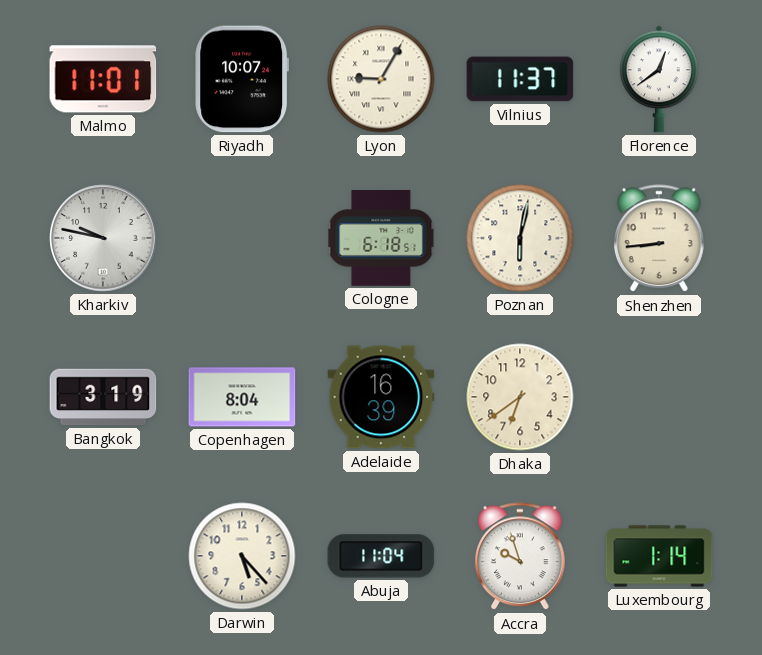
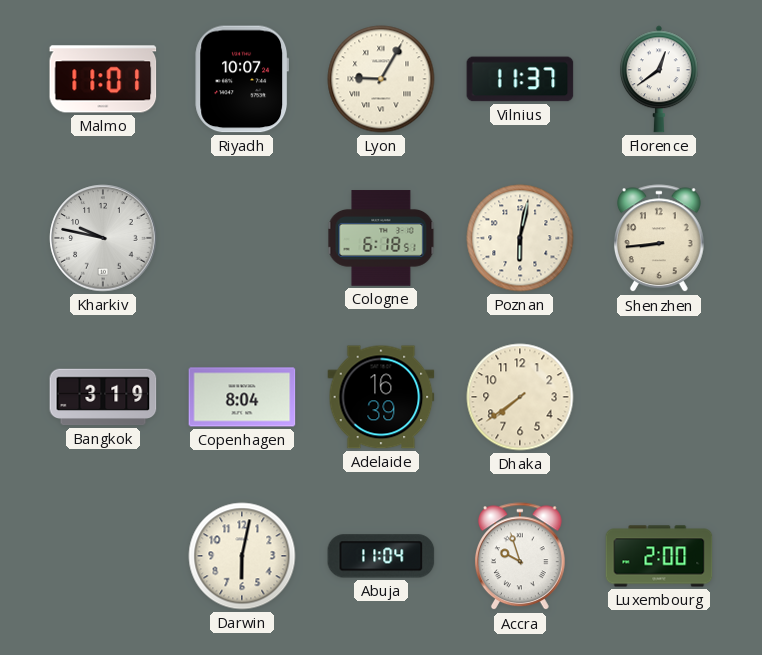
Dhaka: 6:39 -> 7:39
Darwin: 5:23 -> 6:02
Luxembourg: 1:14 -> 2:00
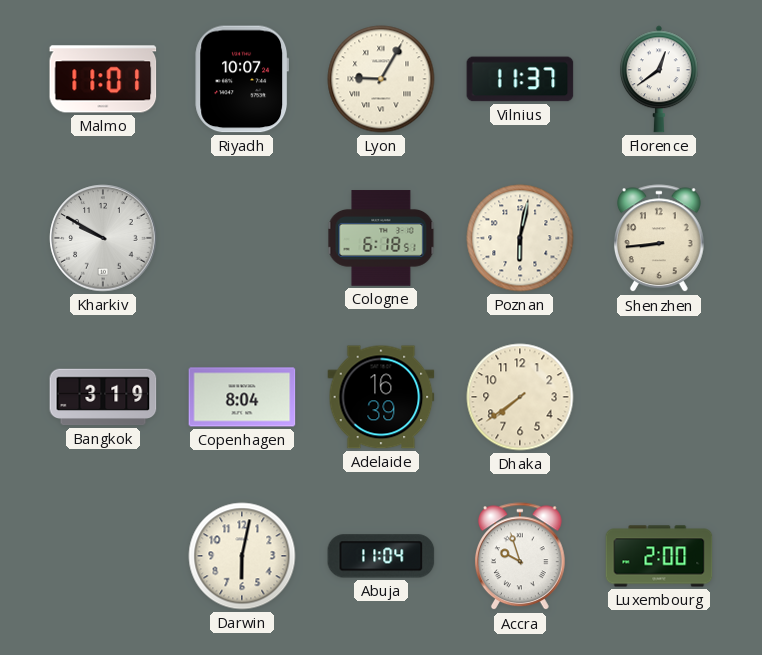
Kharkiv: 9:47 -> 9:50
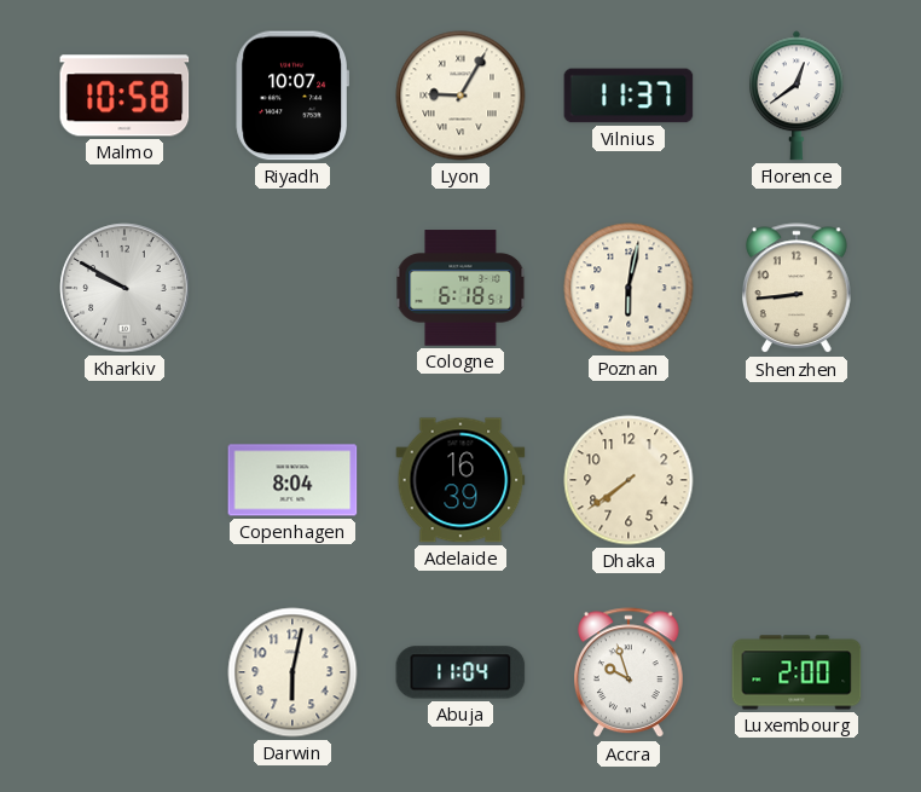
Malmo: 11:01 -> 10:58
Bangkok: 3:19 -> none
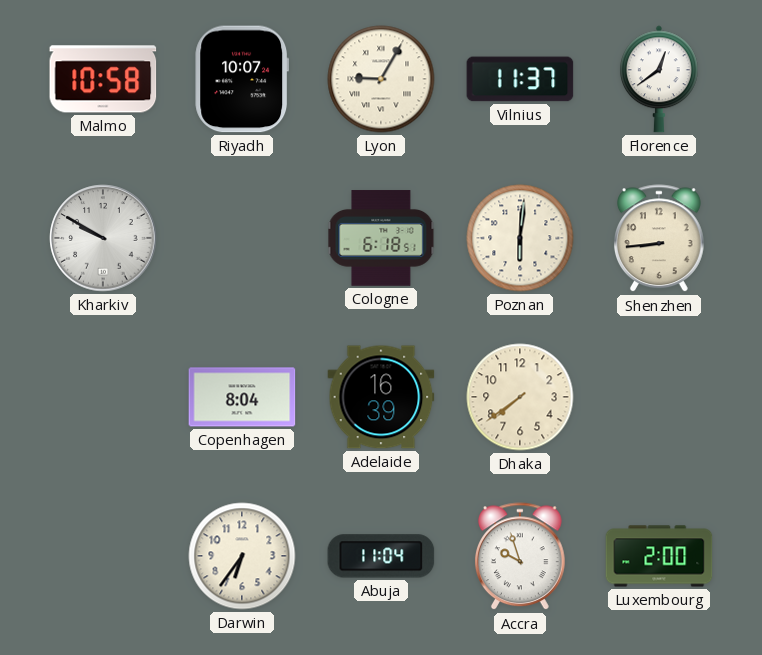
Poznan: 6:02 -> 6:01
Darwin: 6:02 -> 6:36
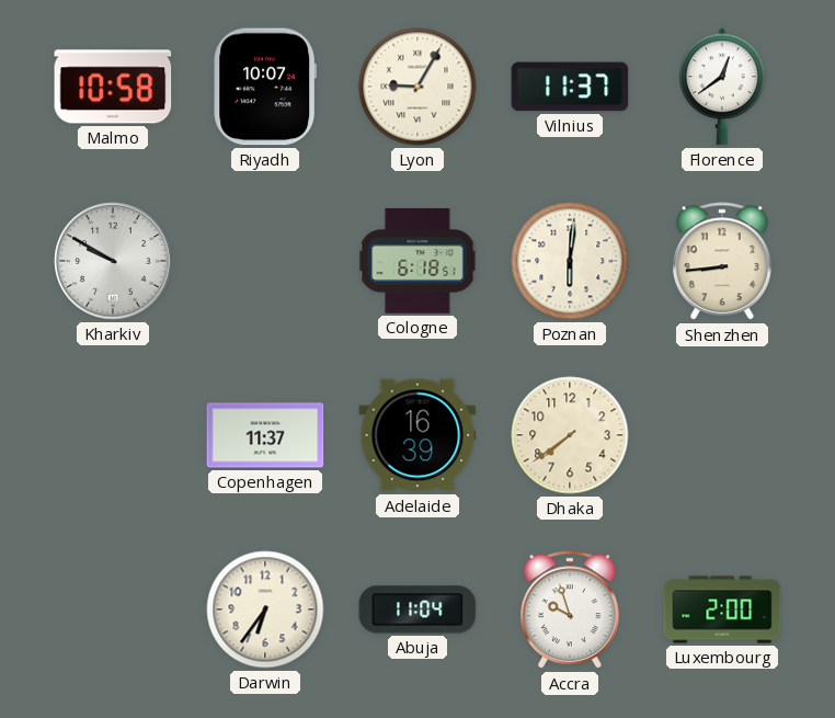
Copenhagen: 8:04 -> 11:37
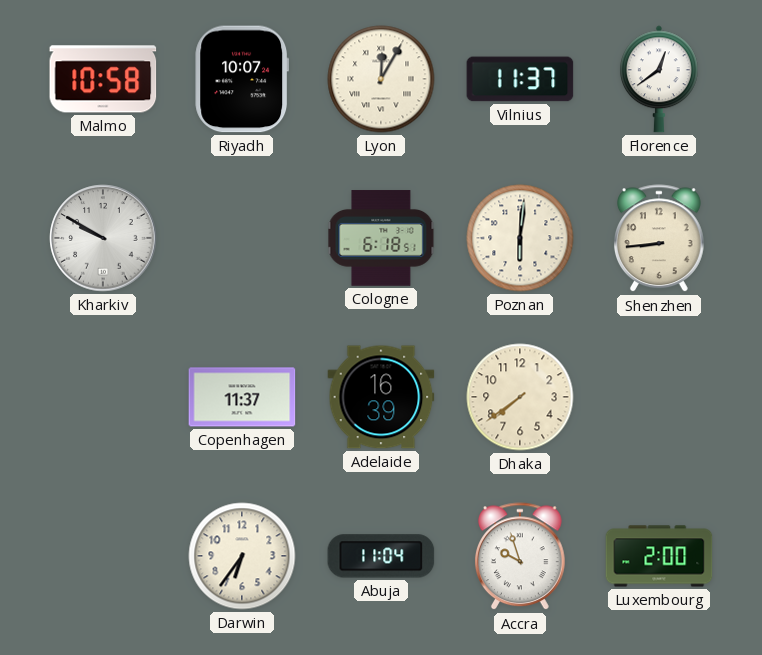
Lyon: 9:05 -> 12:05
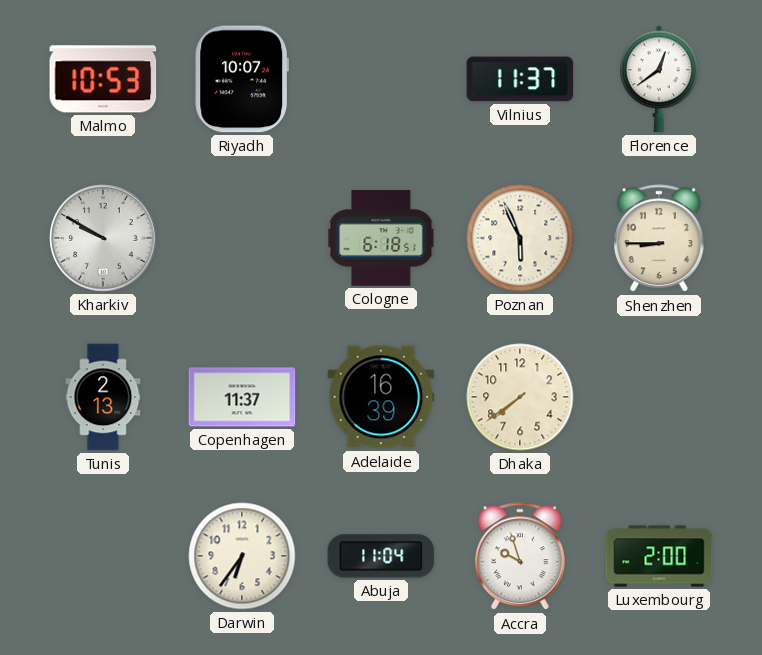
Malmo: 10:58 -> 10:53
Lyon: 12:05 -> none
Poznan: 6:01 -> 5:56
Shenzhen: 8:44 -> 8:45
Tunis: none -> 2:13
